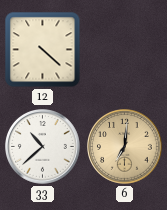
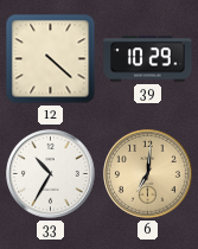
39: none -> 10:29
33: 10:38 -> 10:35
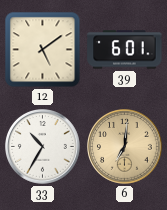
12: 4:22 -> 5:09
39: 10:29 -> 6:01
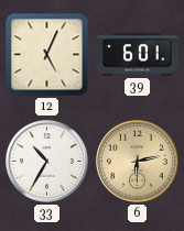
12: 5:09 -> 5:04
6: 7:01 -> 6:13
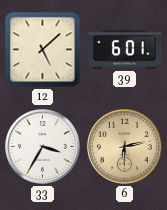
12: 5:04 -> 5:08
33: 10:35 -> 3:35
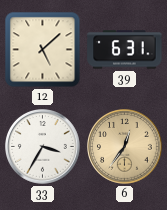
39: 6:01 -> 6:31
6: 6:13 -> 12:36
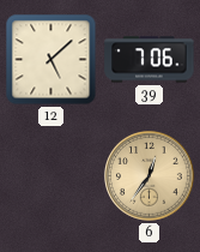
39: 6:31 -> 7:06
33: 3:35 -> none
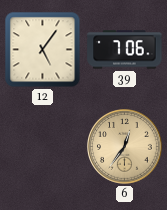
12: 5:08 -> 5:06
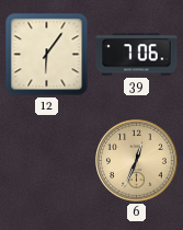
12: 5:06 -> 6:06
6: 12:36 -> 12:34
